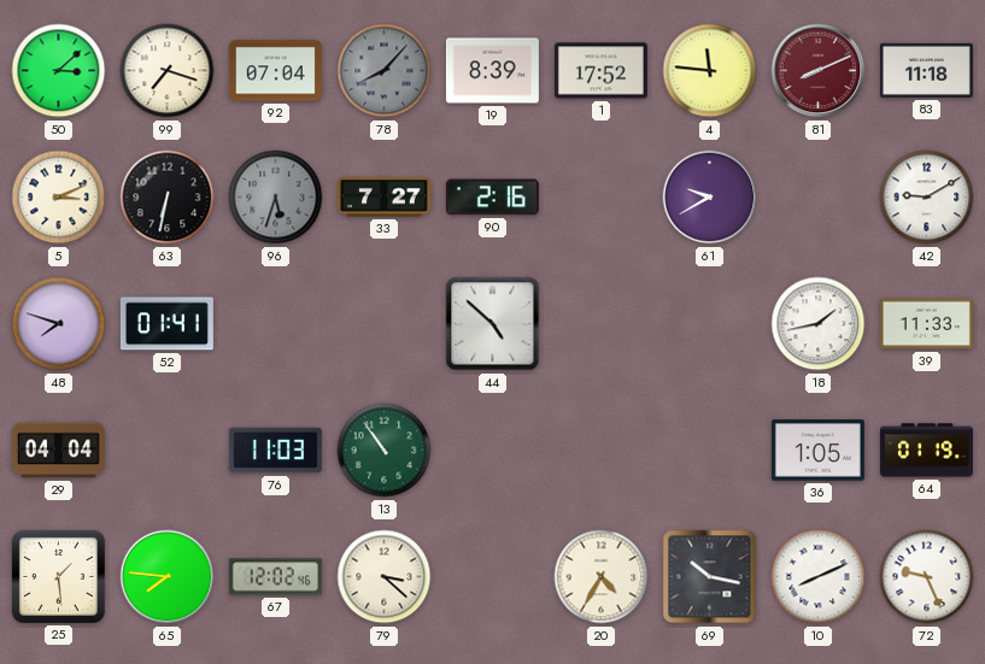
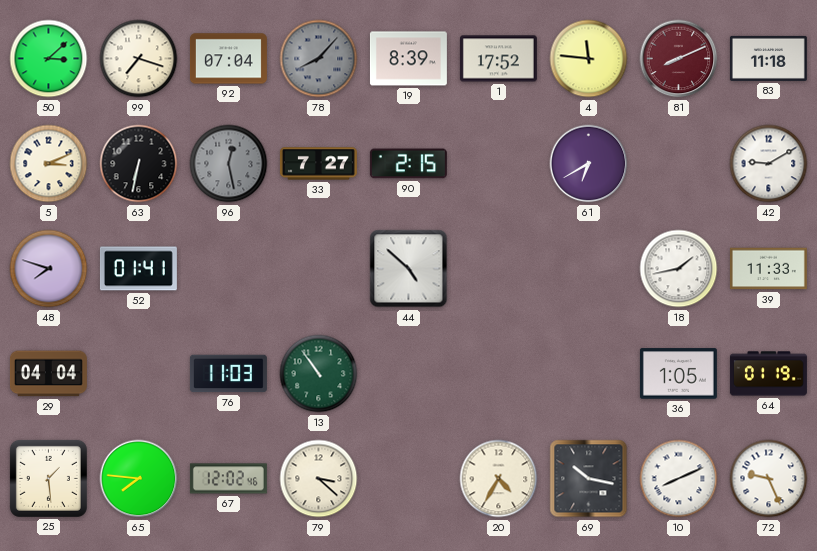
96: 5:33 -> 12:28
90: 2:16 -> 2:15
61: 9:40 -> 6:40
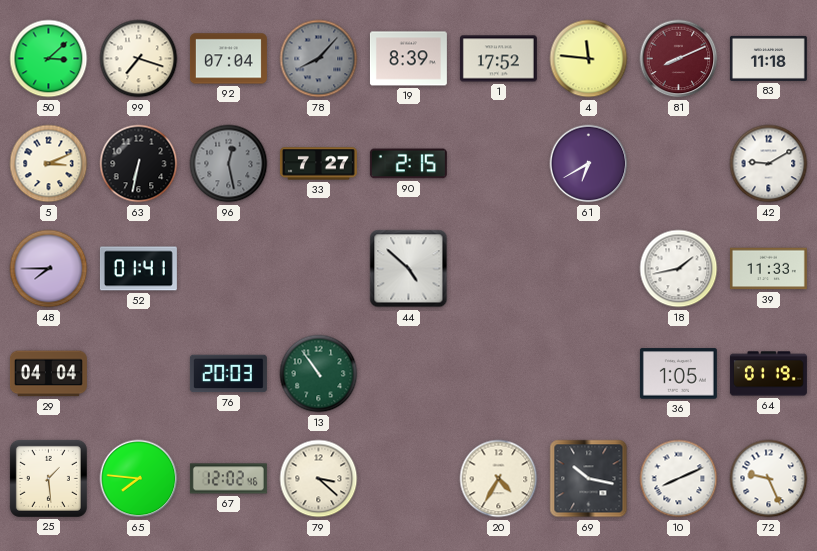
48: 7:48 -> 7:45
76: 11:03 -> 20:03
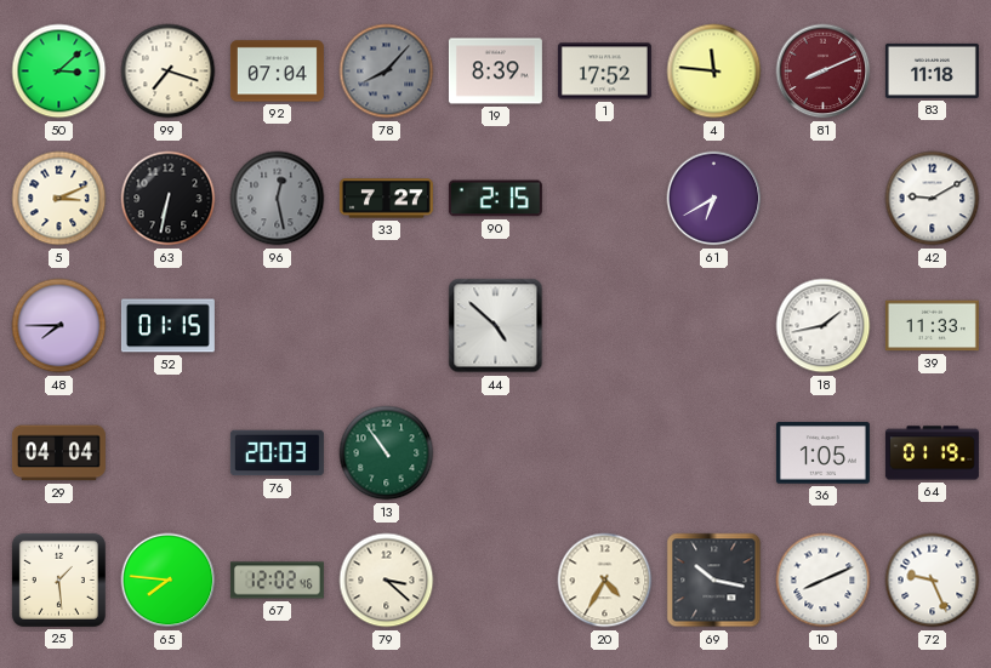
52: 01:41 -> 01:15
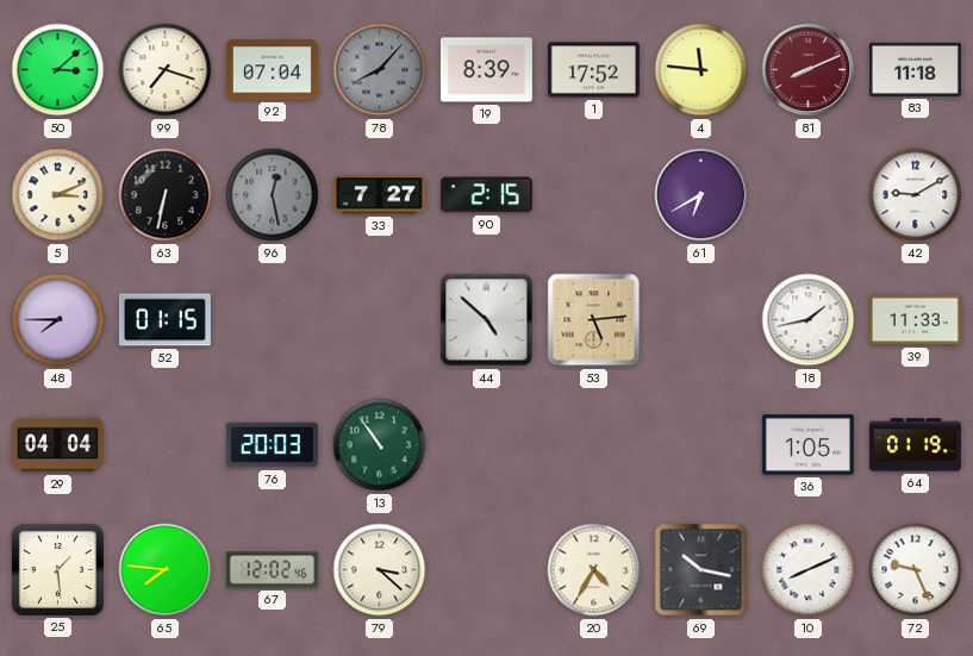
53: none -> 5:14
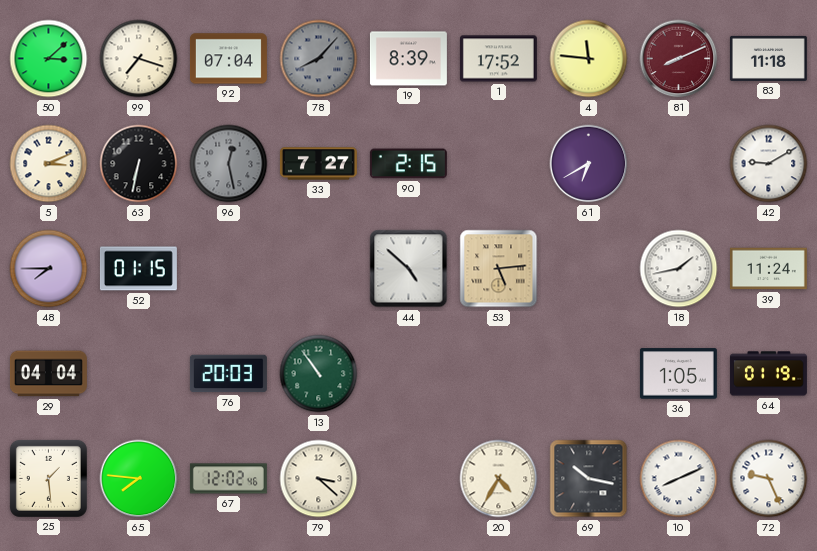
39: 11:33 -> 11:24
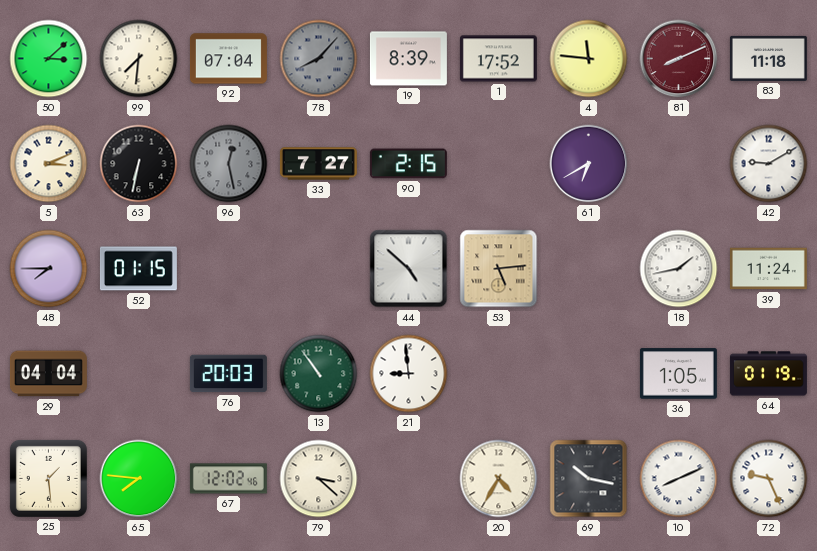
99: 7:18 -> 7:31
21: none -> 8:59
